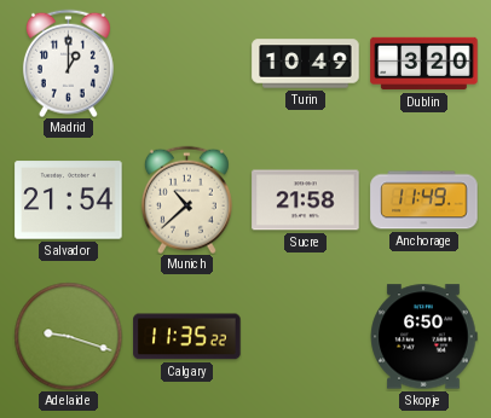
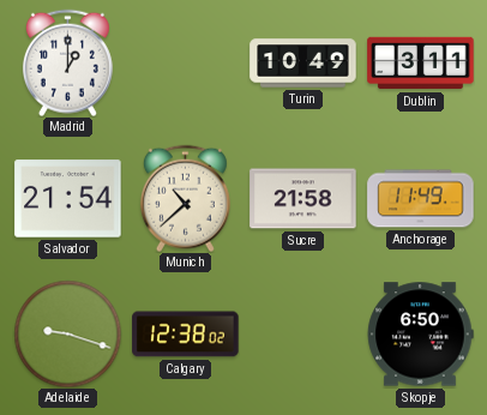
Dublin: 3:20 -> 3:11
Calgary: 11:35 -> 12:38
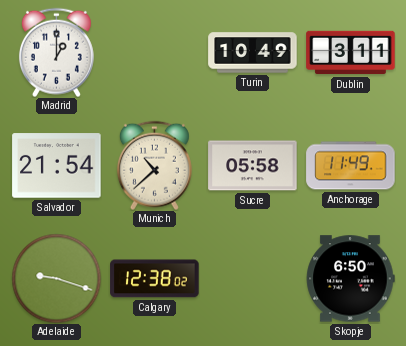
Sucre: 21:58 -> 05:58
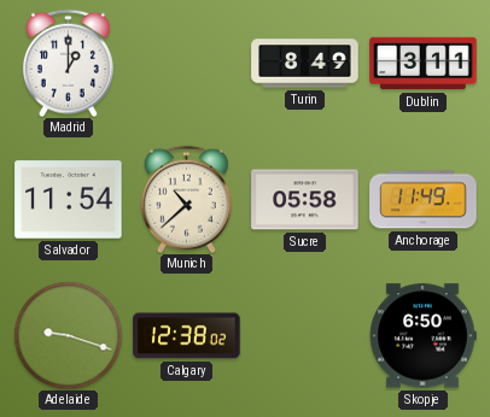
Turin: 10:49 -> 8:49
Salvador: 21:54 -> 11:54
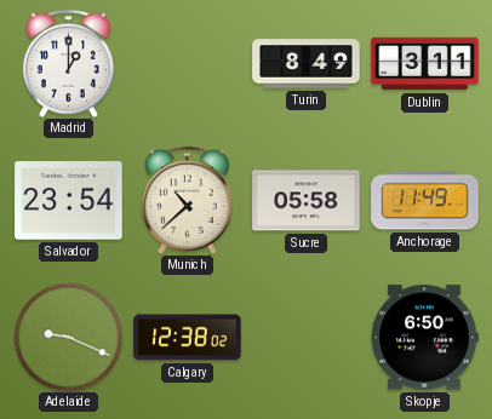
Salvador: 11:54 -> 23:54
Adelaide: 9:18 -> 9:19
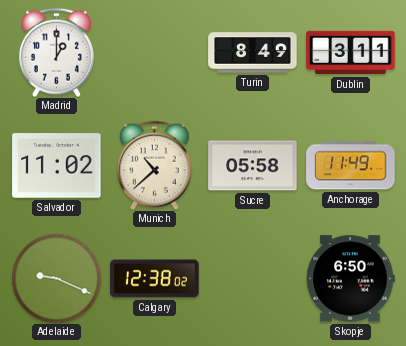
Salvador: 23:54 -> 11:02
